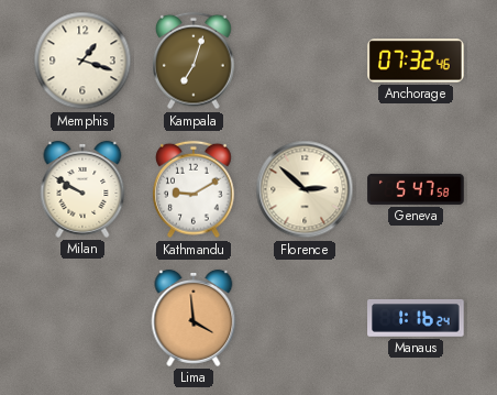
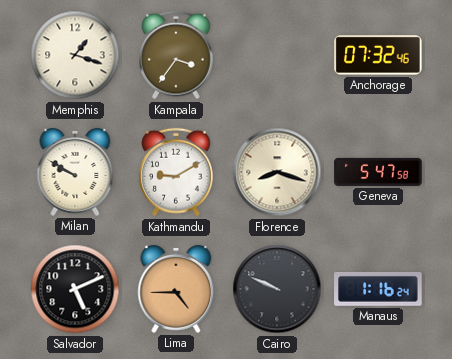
Kampala: 7:03 -> 3:36
Florence: 2:52 -> 8:18
Salvador: none -> 5:11
Lima: 3:59 -> 4:45
Cairo: none -> 9:49
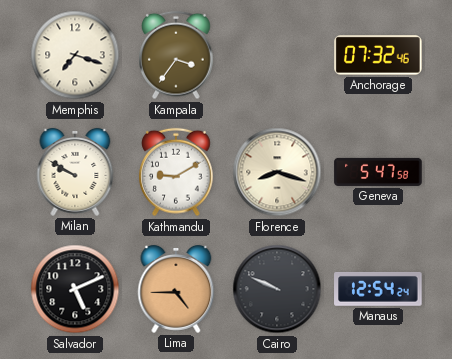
Memphis: 1:18 -> 7:18
Manaus: 1:16 -> 12:54
